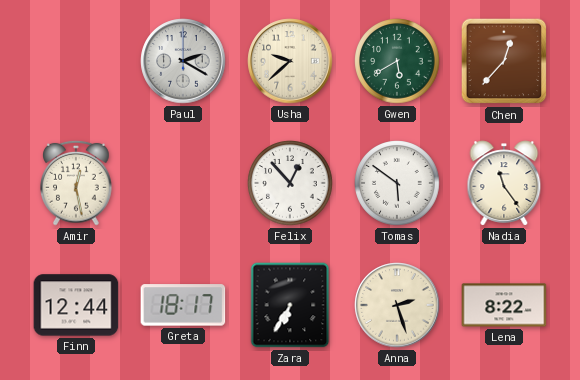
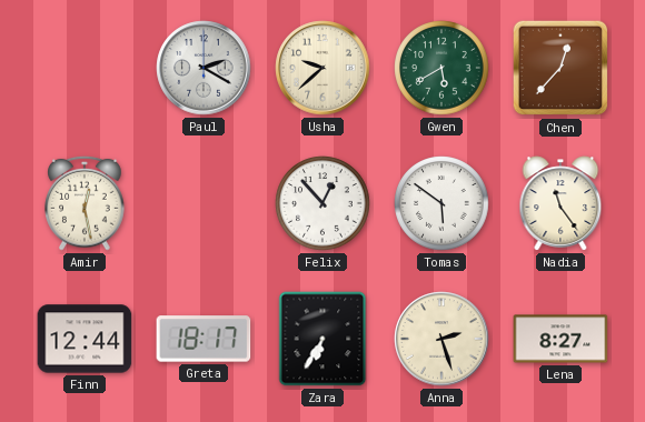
Lena: 8:22 -> 8:27
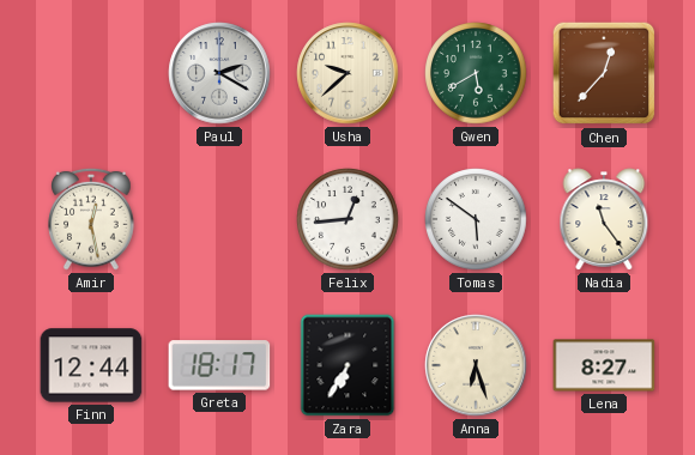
Felix: 12:53 -> 12:44
Anna: 2:27 -> 6:27
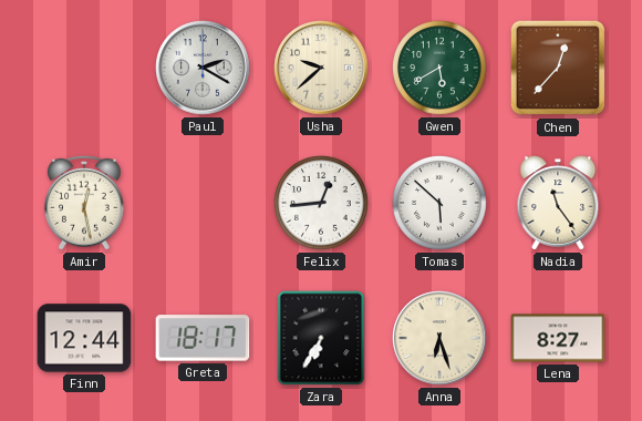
Tomas: 5:51 -> 5:52
